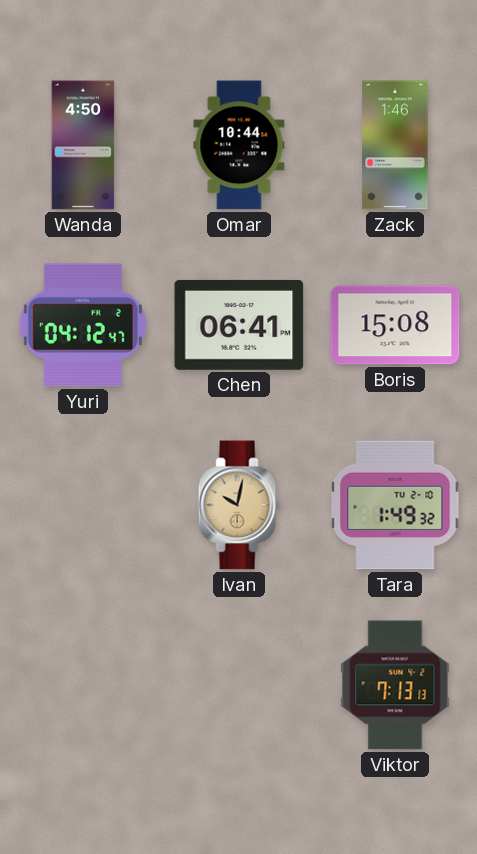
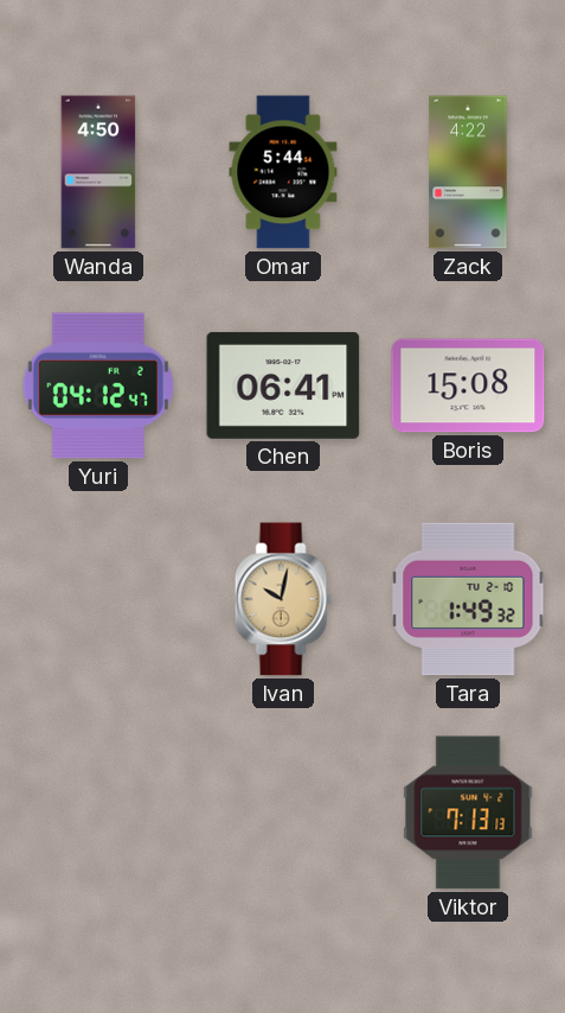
Omar: 10:44 -> 5:44
Zack: 1:46 -> 4:22
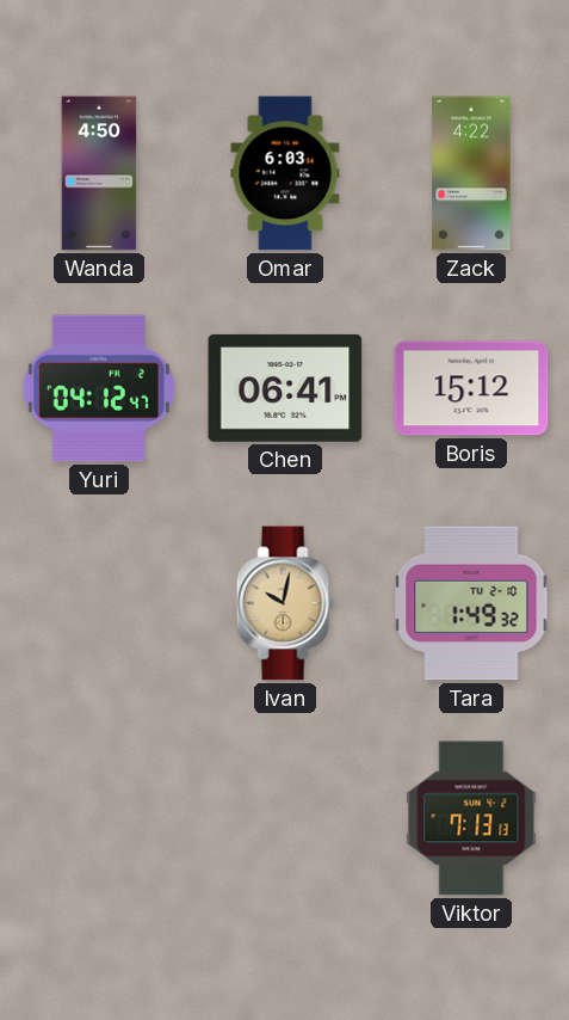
Omar: 5:44 -> 6:03
Boris: 15:08 -> 15:12
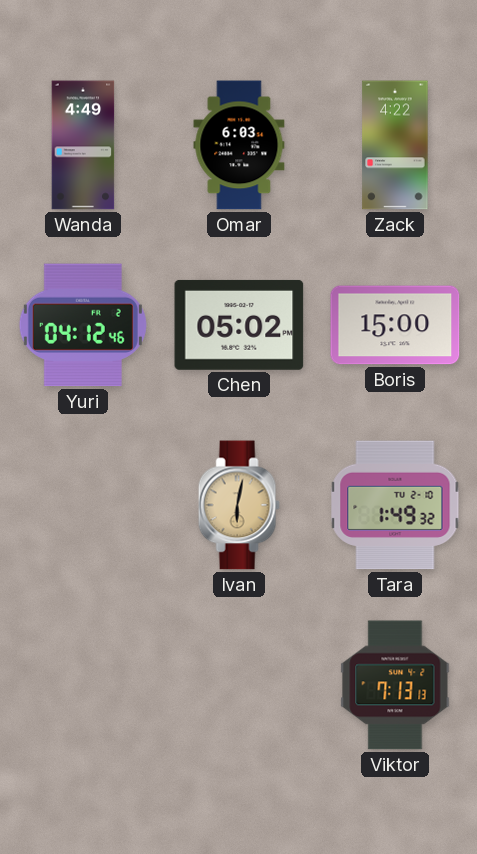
Wanda: 4:50 -> 4:49
Yuri: 04:12:47 -> 04:12:46
Chen: 06:41 -> 05:02
Boris: 15:12 -> 15:00
Ivan: 10:02 -> 6:02
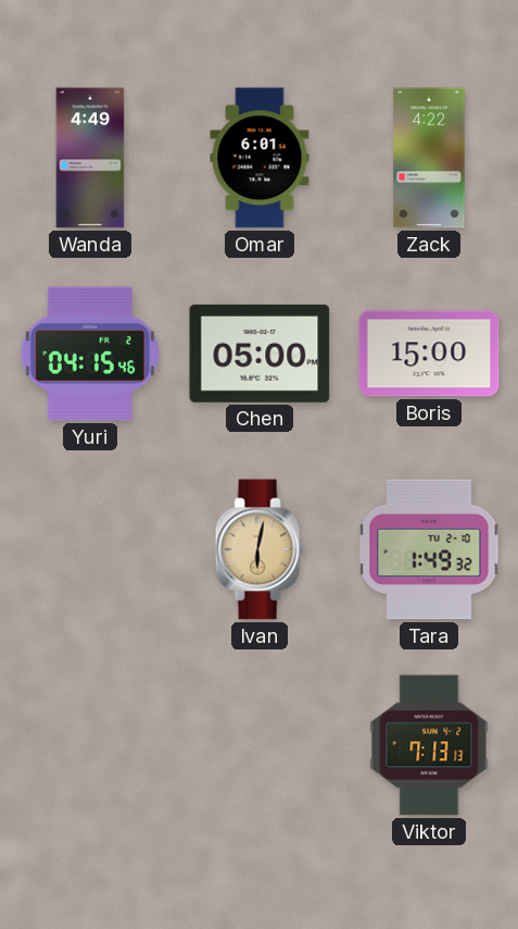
Omar: 6:03 -> 6:01
Yuri: 04:12 -> 04:15
Chen: 05:02 -> 05:00
